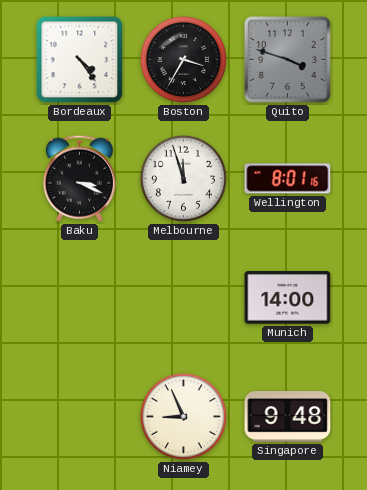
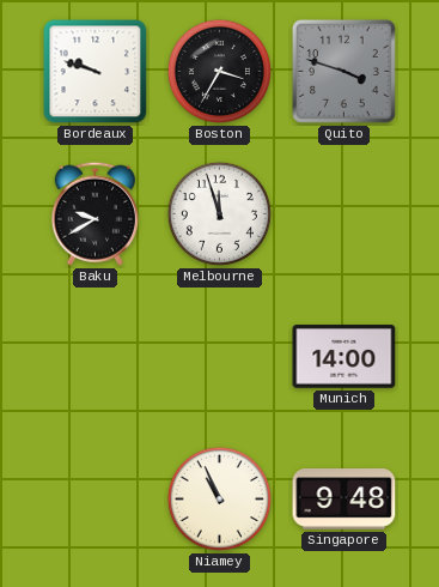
Bordeaux: 4:24 -> 9:48
Baku: 3:19 -> 9:40
Wellington: 8:01 -> none
Niamey: 8:56 -> 10:56
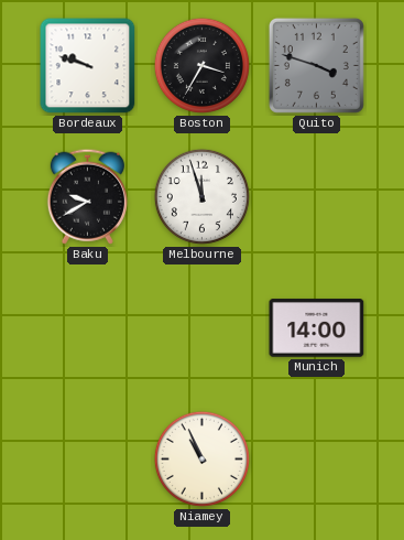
Singapore: 9:48 -> none
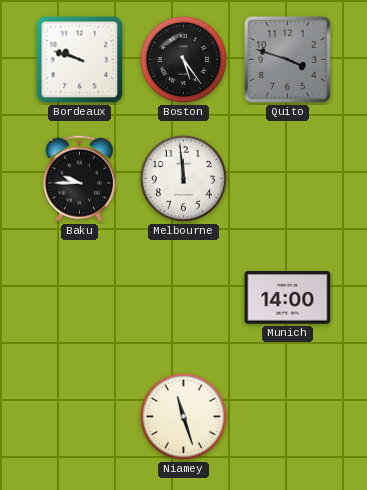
Boston: 3:35 -> 5:24
Baku: 9:40 -> 9:45
Melbourne: 11:57 -> 11:59
Niamey: 10:56 -> 11:27
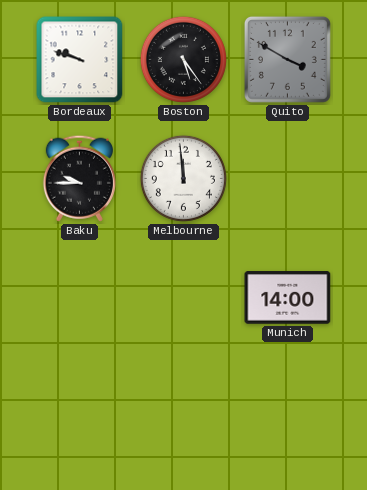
Quito: 3:48 -> 3:50
Niamey: 11:27 -> none
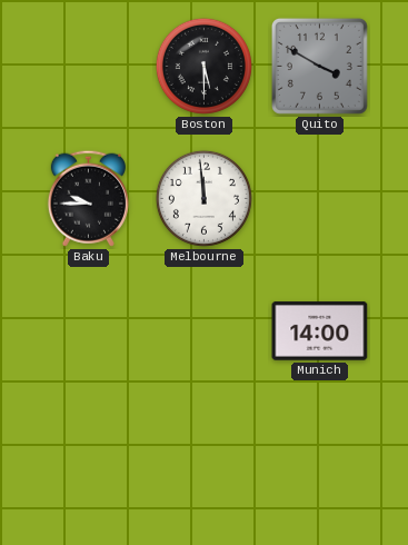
Bordeaux: 9:48 -> none
Boston: 5:24 -> 5:30
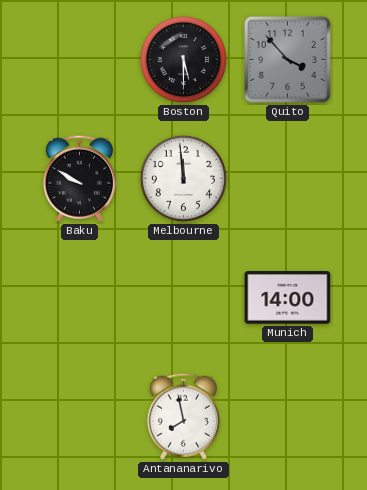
Quito: 3:50 -> 3:53
Baku: 9:45 -> 9:50
Antananarivo: none -> 7:58
